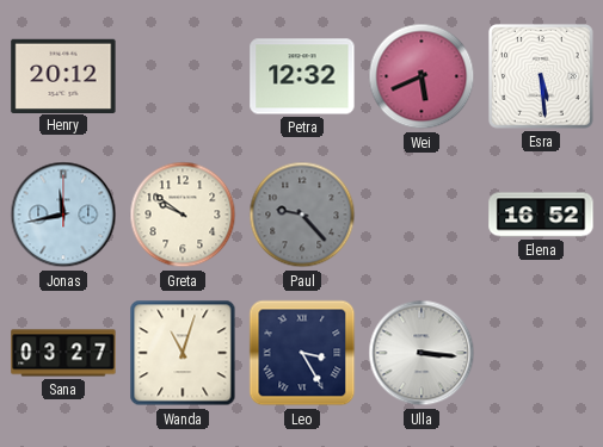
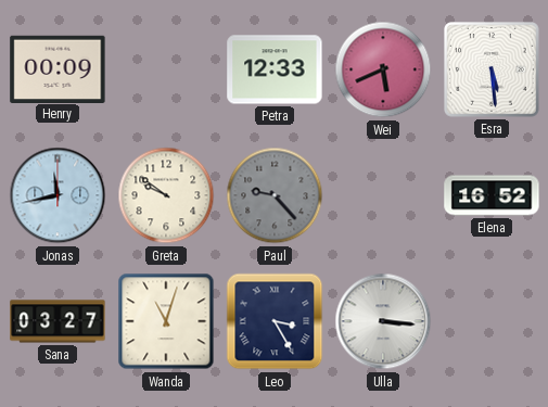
Henry: 20:12 -> 00:09
Petra: 12:32 -> 12:33
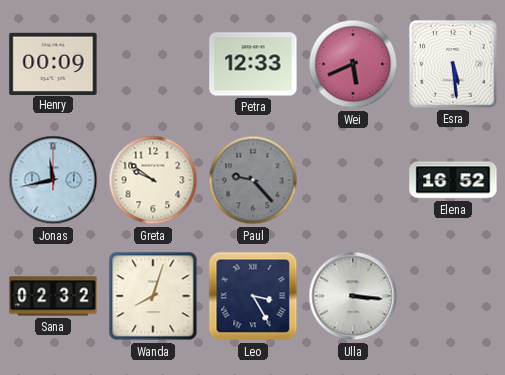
Sana: 03:27 -> 02:32
Wanda: 11:03 -> 8:03
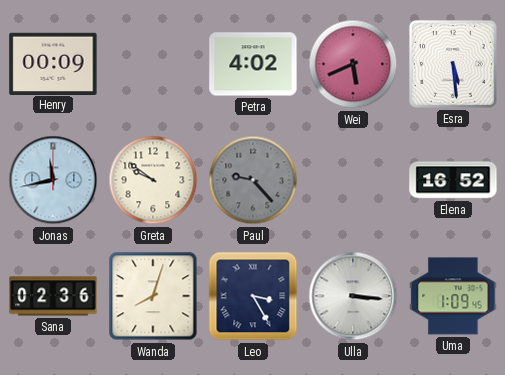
Petra: 12:33 -> 4:02
Sana: 02:32 -> 02:36
Uma: none -> 1:09
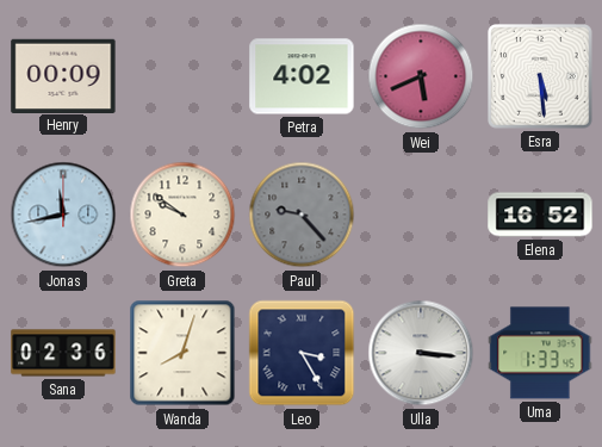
Uma: 1:09 -> 1:33
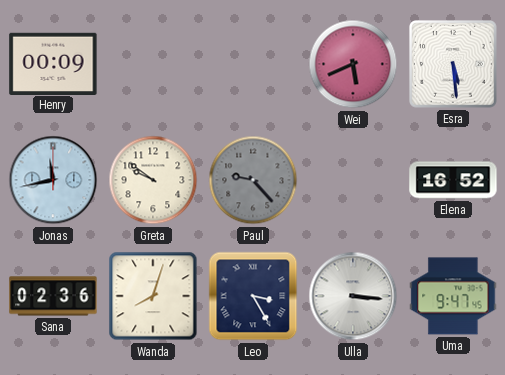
Petra: 4:02 -> none
Uma: 1:33 -> 9:47
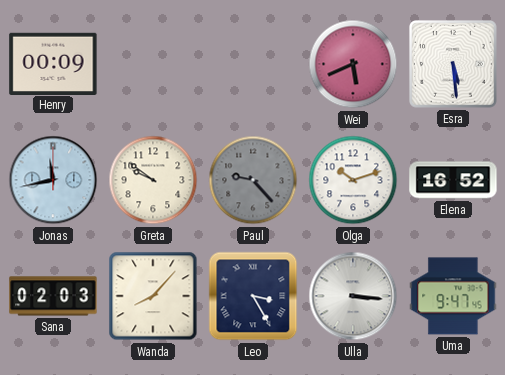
Olga: none -> 10:12
Sana: 02:36 -> 02:03
Wanda: 8:03 -> 8:07
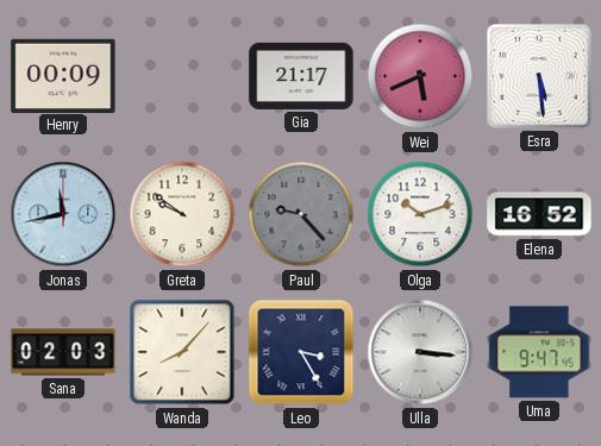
Gia: none -> 21:17
